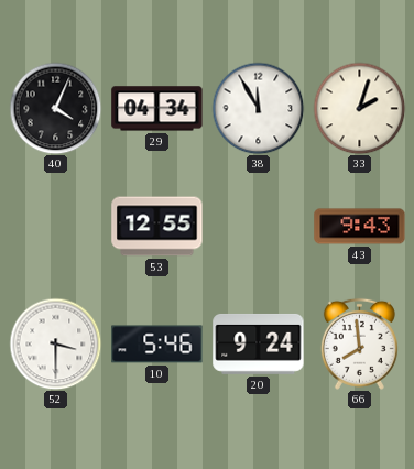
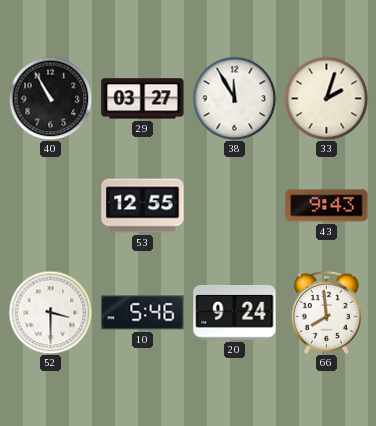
40: 4:04 -> 10:55
29: 04:34 -> 03:27
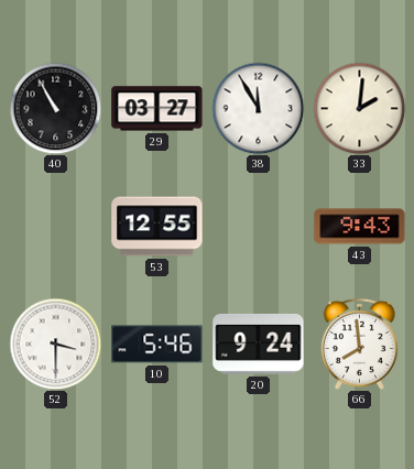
33: 2:03 -> 2:01
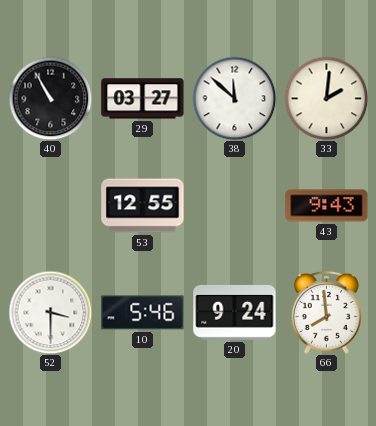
38: 11:55 -> 11:52
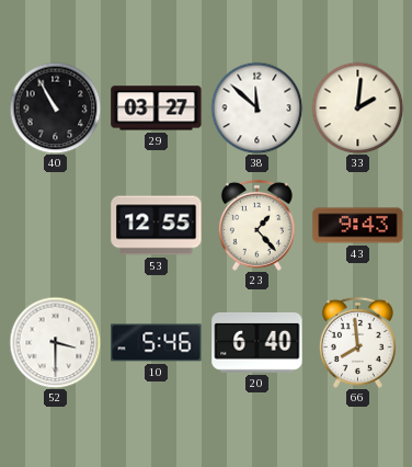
23: none -> 1:23
20: 9:24 -> 6:40
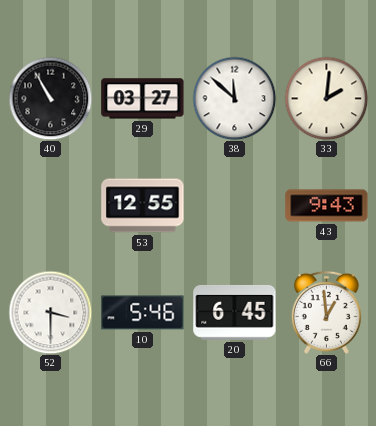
23: 1:23 -> none
20: 6:40 -> 6:45
66: 7:59 -> 12:59
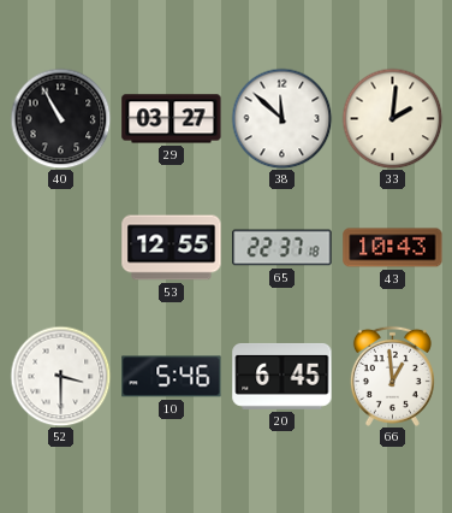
65: none -> 22:37
43: 9:43 -> 10:43
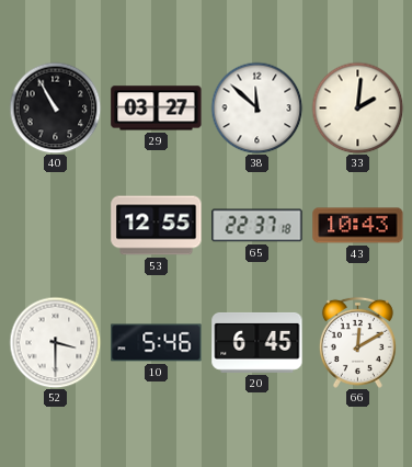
66: 12:59 -> 12:10
